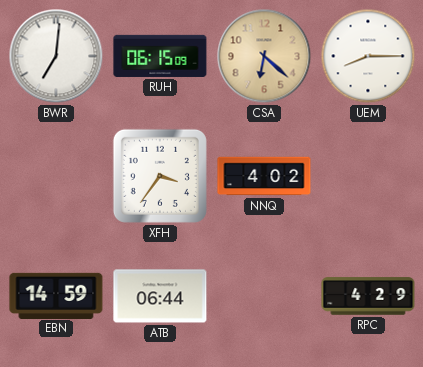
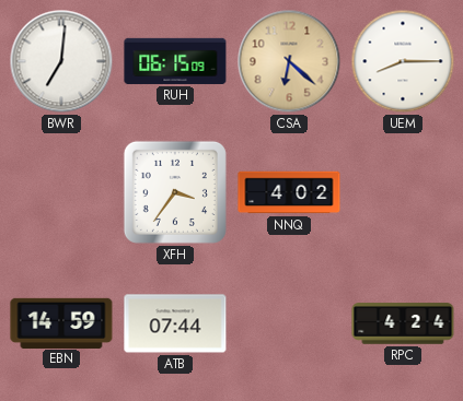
ATB: 06:44 -> 07:44
RPC: 4:29 -> 4:24
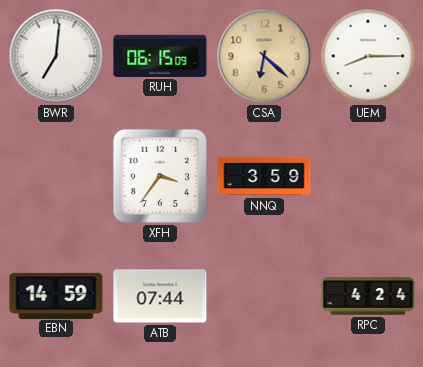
NNQ: 4:02 -> 3:59
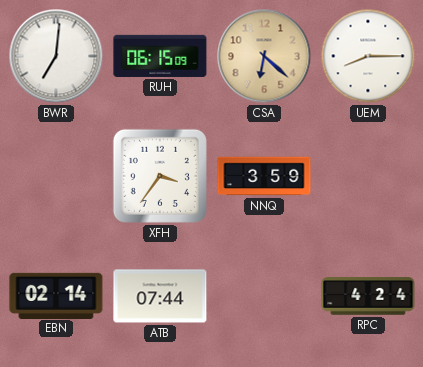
EBN: 14:59 -> 02:14
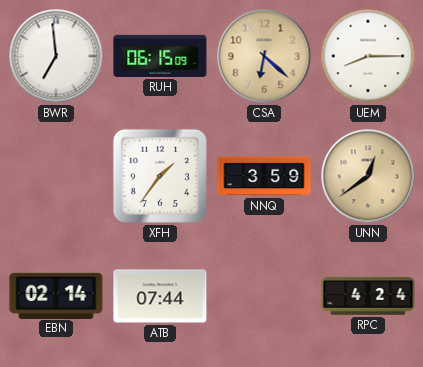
BWR: 7:01 -> 6:59
XFH: 3:36 -> 1:36
UNN: none -> 12:39
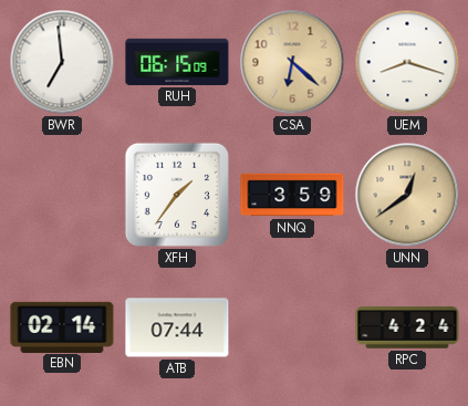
UEM: 8:15 -> 8:18
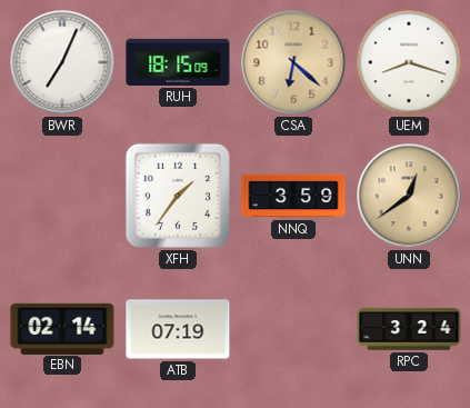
BWR: 6:59 -> 7:04
RUH: 06:15 -> 18:15
ATB: 07:44 -> 07:19
RPC: 4:24 -> 3:24
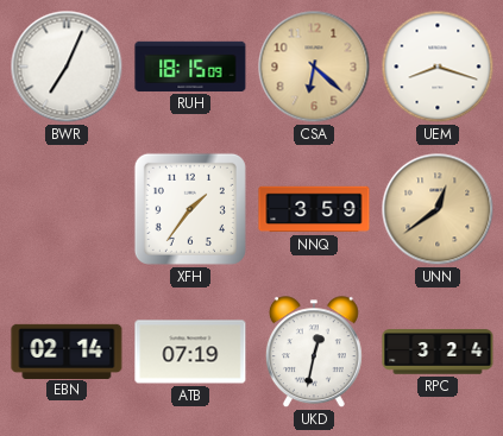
UKD: none -> 12:32
